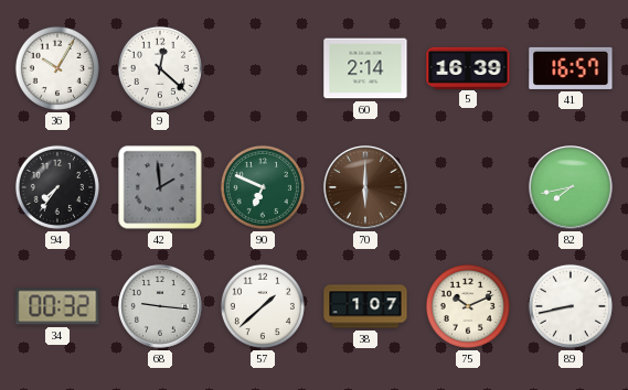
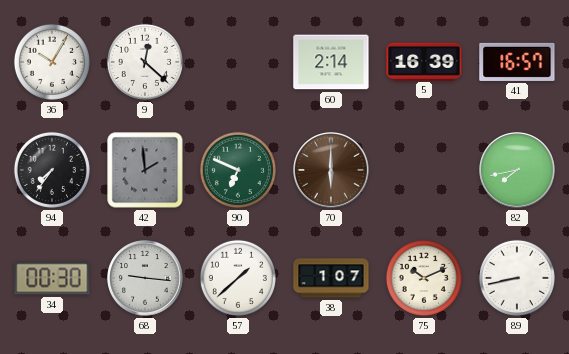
34: 00:32 -> 00:30
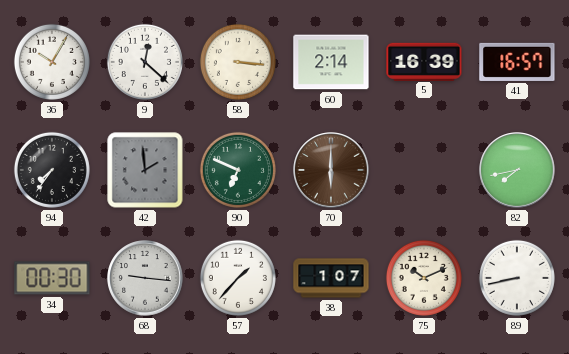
58: none -> 3:16
57: 1:38 -> 1:37
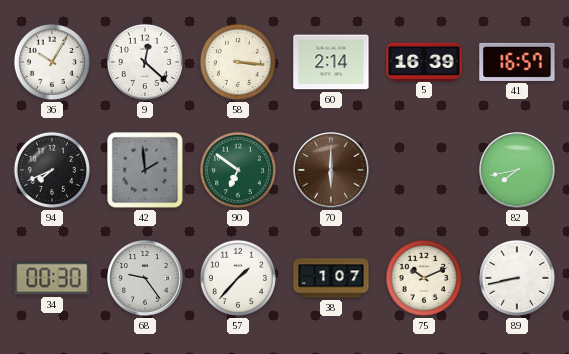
94: 7:36 -> 7:41
90: 6:49 -> 6:51
68: 9:16 -> 9:24
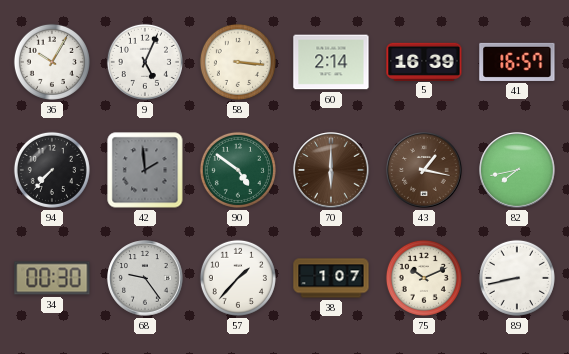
9: 12:22 -> 5:04
94: 7:41 -> 7:37
90: 6:51 -> 4:51
43: none -> 1:17
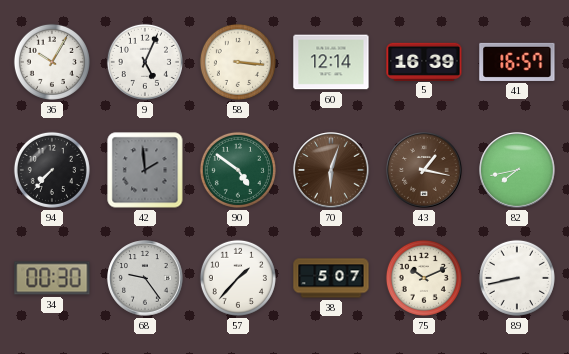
60: 2:14 -> 12:14
70: 6:00 -> 6:03
38: 1:07 -> 5:07
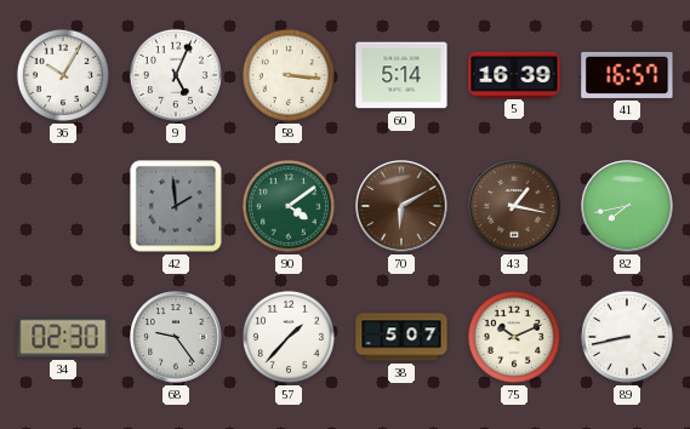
60: 12:14 -> 5:14
94: 7:37 -> none
90: 4:51 -> 4:09
70: 6:03 -> 6:10
34: 00:30 -> 02:30
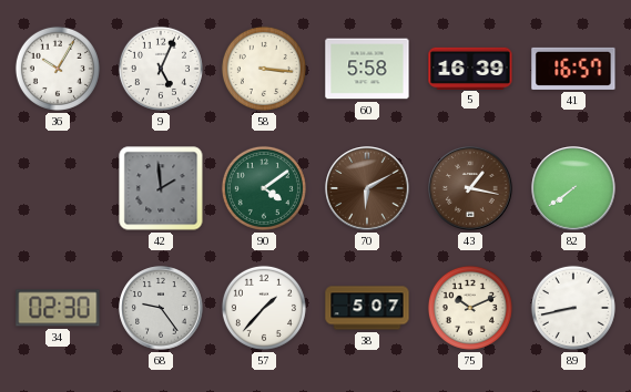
60: 5:14 -> 5:58
82: 7:43 -> 7:39
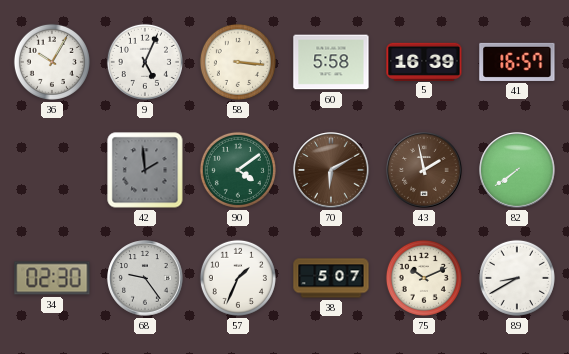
43: 1:17 -> 1:58
57: 1:37 -> 1:34
89: 8:43 -> 8:40
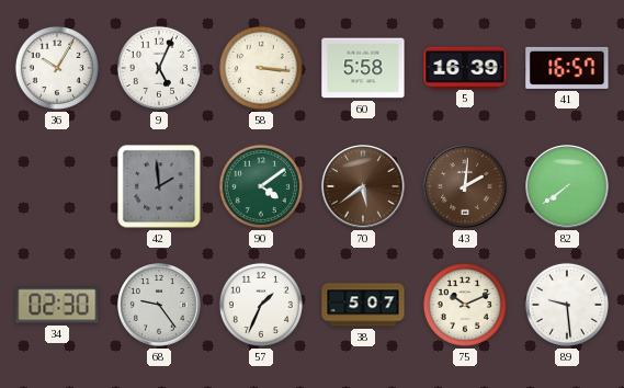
70: 6:10 -> 5:39
43: 1:58 -> 2:01
89: 8:40 -> 9:29
